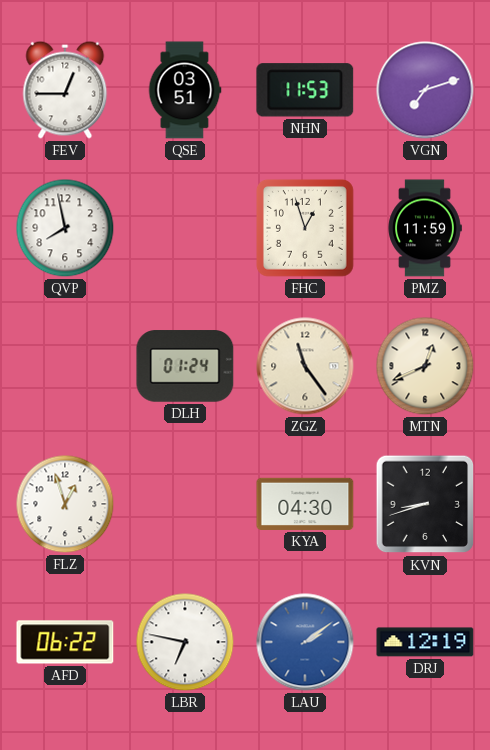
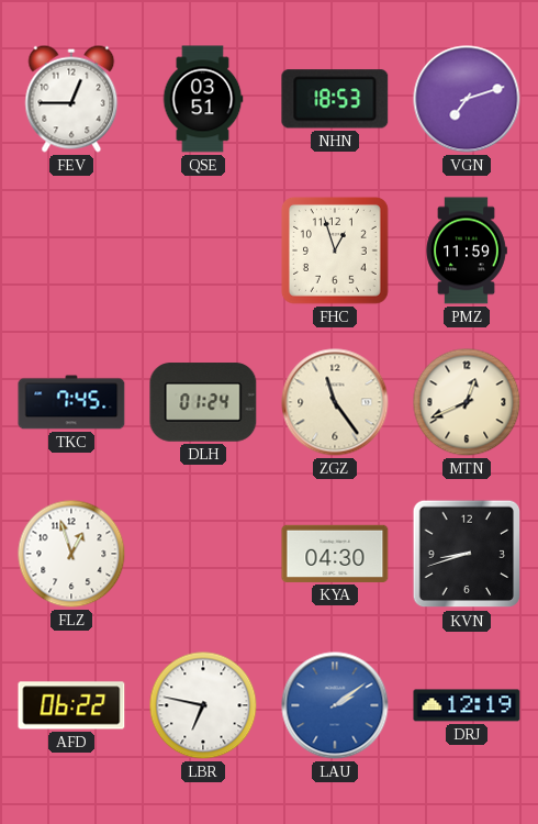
NHN: 11:53 -> 18:53
QVP: 7:58 -> none
TKC: none -> 7:45
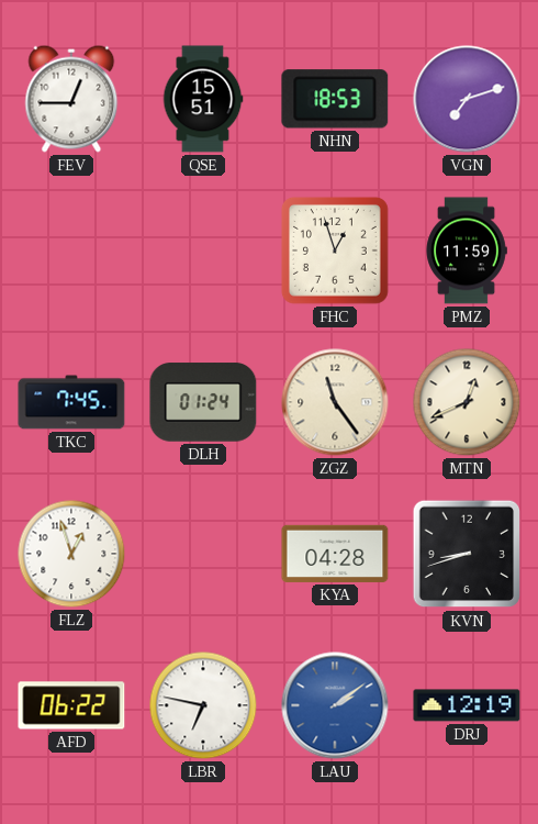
QSE: 03:51 -> 15:51
KYA: 04:30 -> 04:28
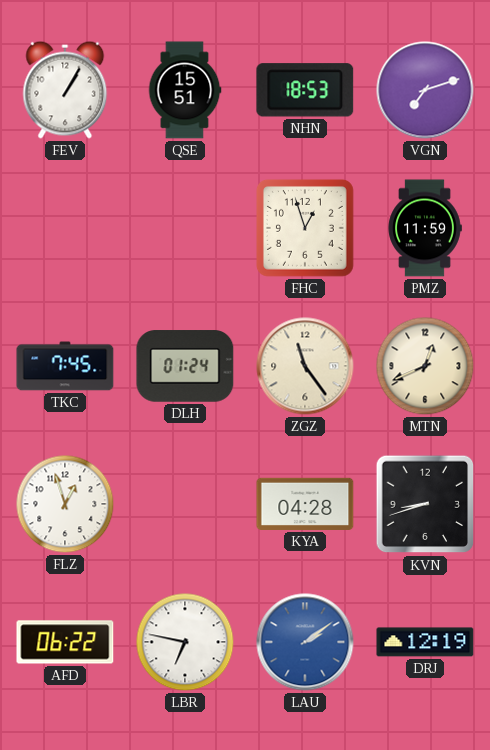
FEV: 12:45 -> 1:05
